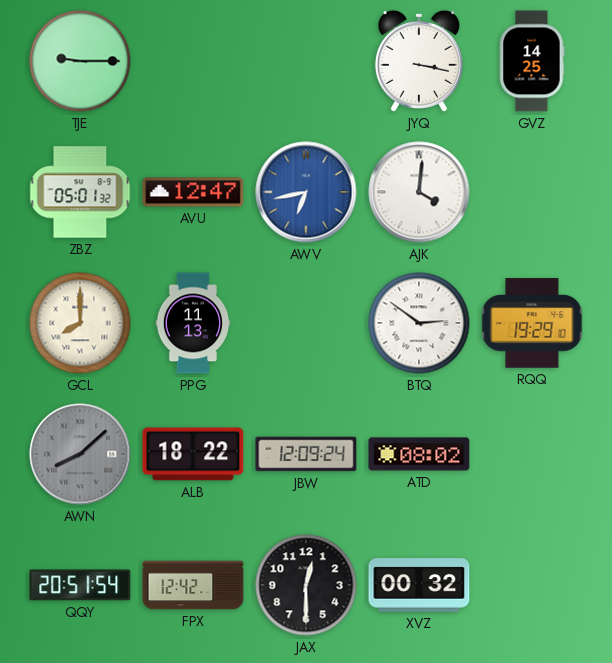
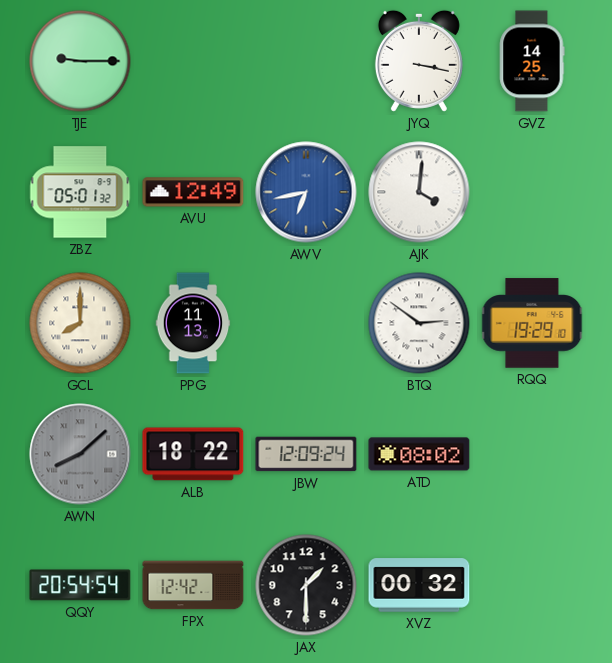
AVU: 12:47 -> 12:49
QQY: 20:51 -> 20:54
JAX: 12:30 -> 1:30
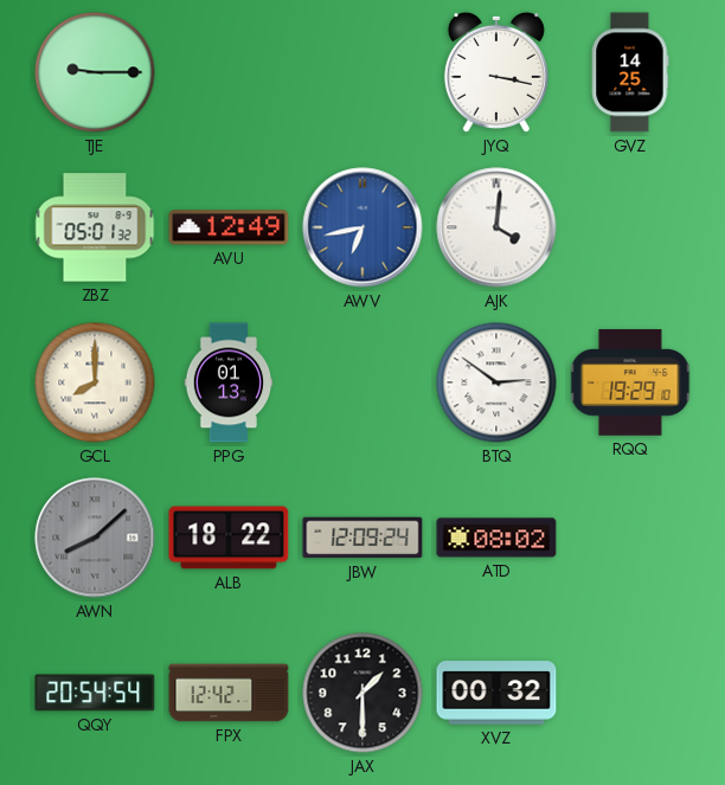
PPG: 11:13 -> 01:13
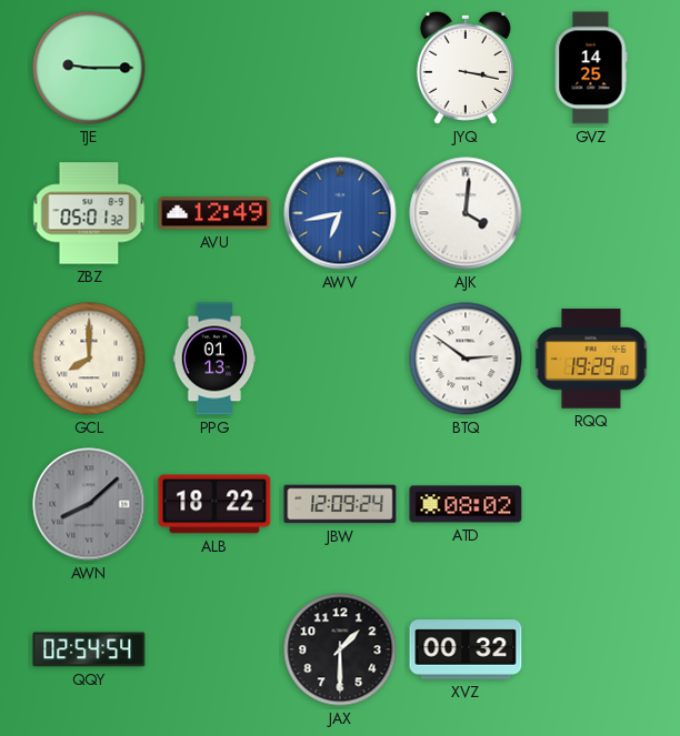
QQY: 20:54 -> 02:54
FPX: 12:42 -> none
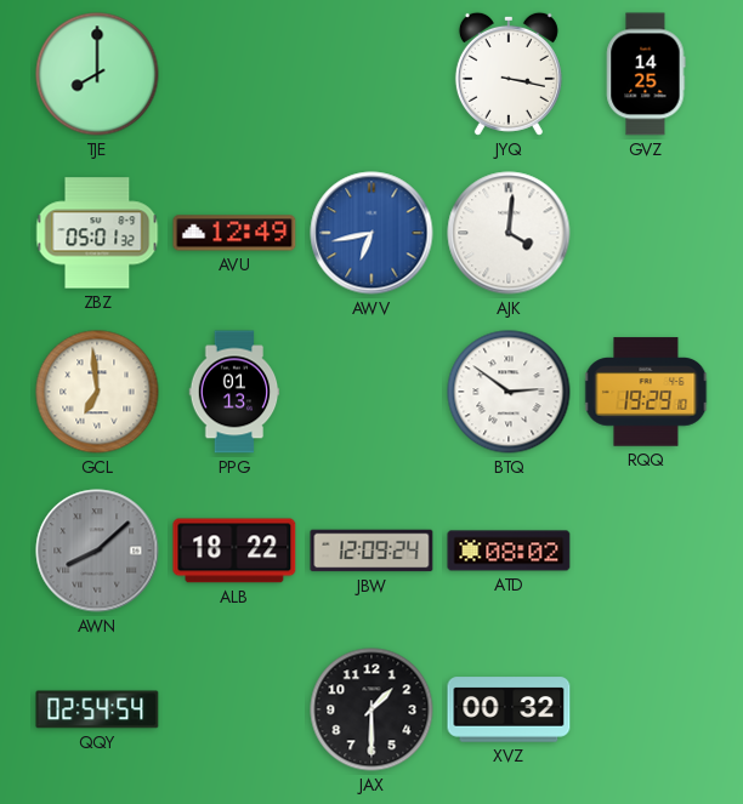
TJE: 9:15 -> 8:00
GCL: 8:00 -> 6:59
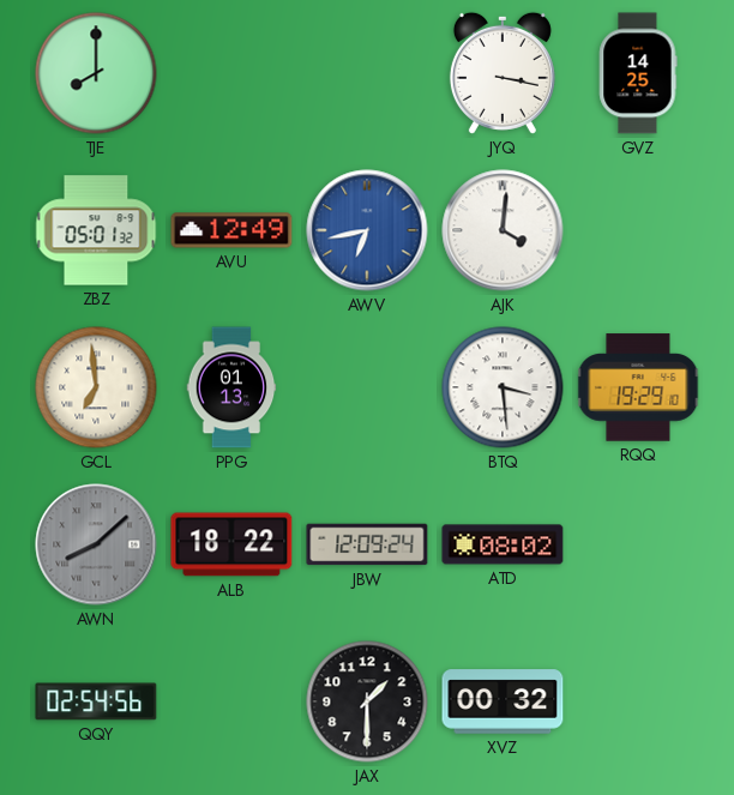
BTQ: 2:51 -> 3:29
QQY: 02:54:54 -> 02:54:56
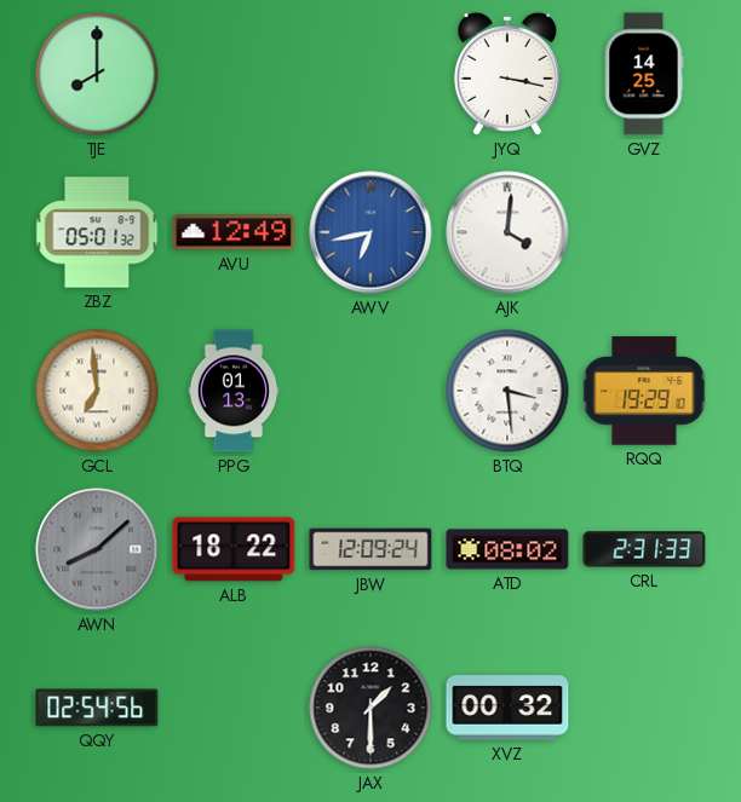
CRL: none -> 2:31
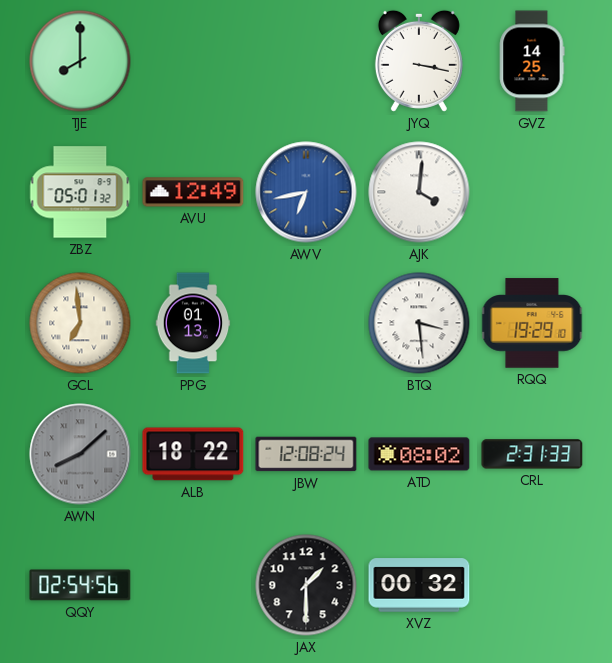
JBW: 12:09 -> 12:08
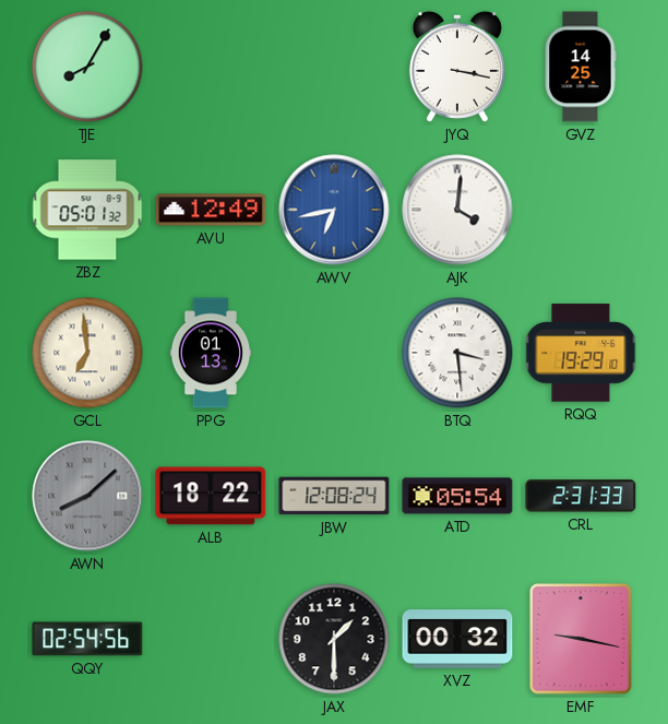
TJE: 8:00 -> 8:05
ATD: 08:02 -> 05:54
EMF: none -> 9:17
